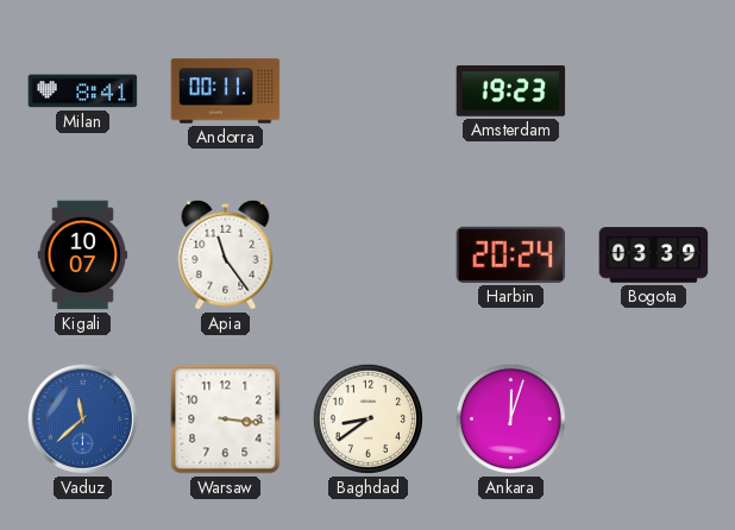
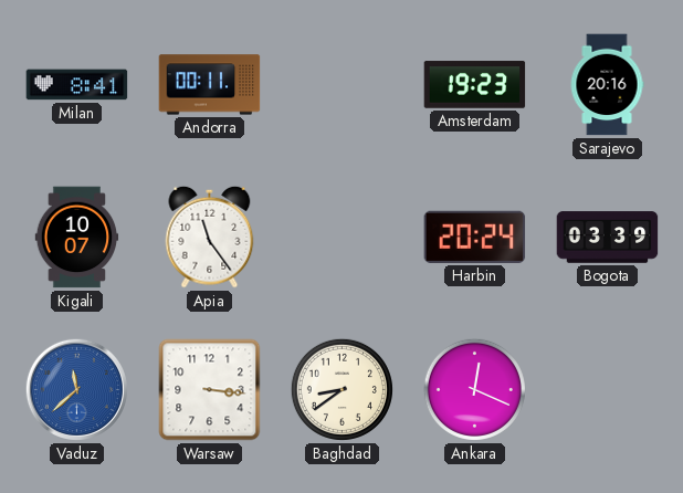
Sarajevo: none -> 20:16
Ankara: 12:03 -> 12:19
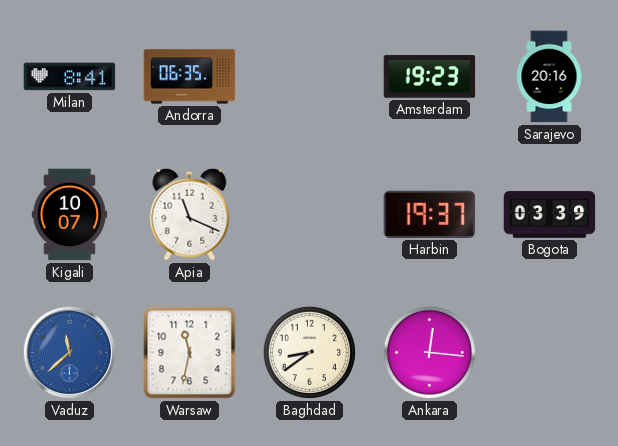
Andorra: 00:11 -> 06:35
Apia: 11:24 -> 11:19
Harbin: 20:24 -> 19:37
Warsaw: 3:16 -> 11:32
Ankara: 12:19 -> 12:16
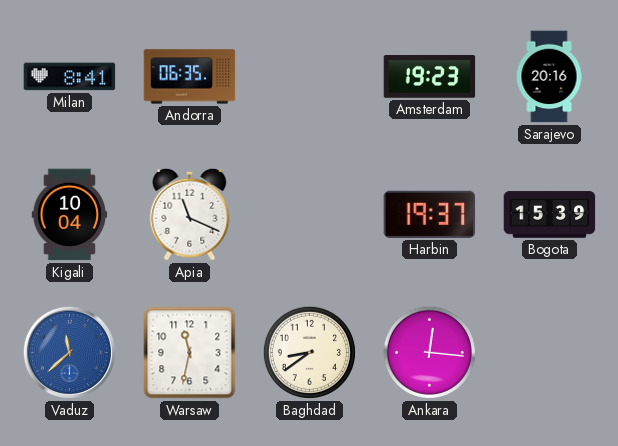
Kigali: 10:07 -> 10:04
Bogota: 03:39 -> 15:39
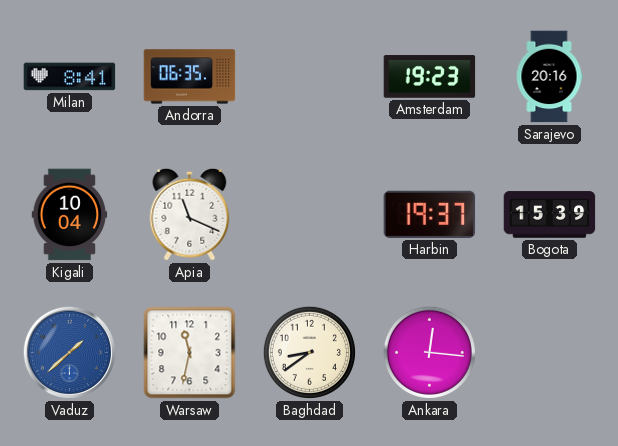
Vaduz: 11:38 -> 1:38
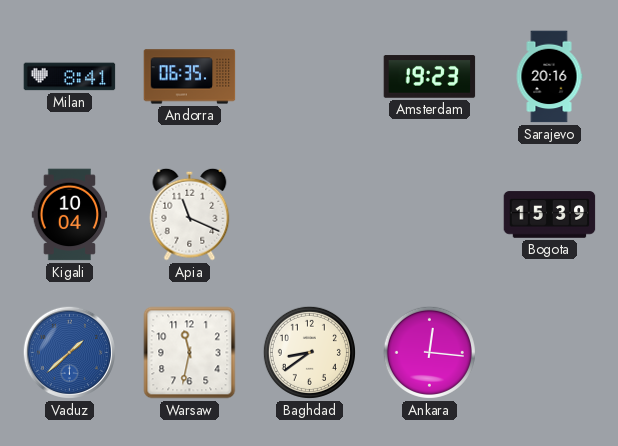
Harbin: 19:37 -> none
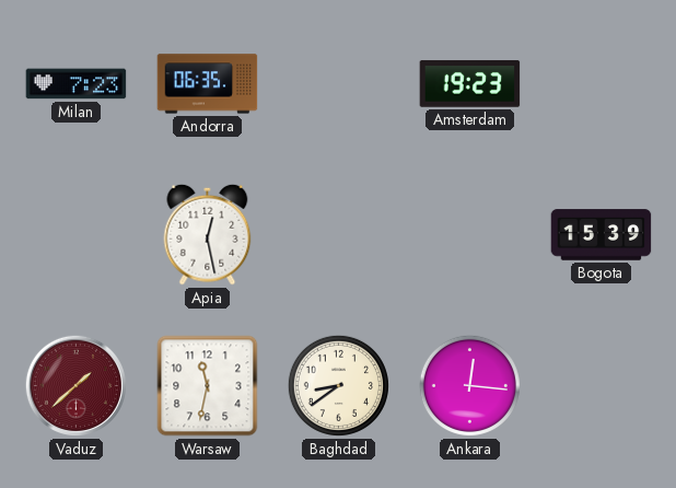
Milan: 8:41 -> 7:23
Sarajevo: 20:16 -> none
Kigali: 10:04 -> none
Apia: 11:19 -> 12:28
Vaduz dial: blue -> burgundy
